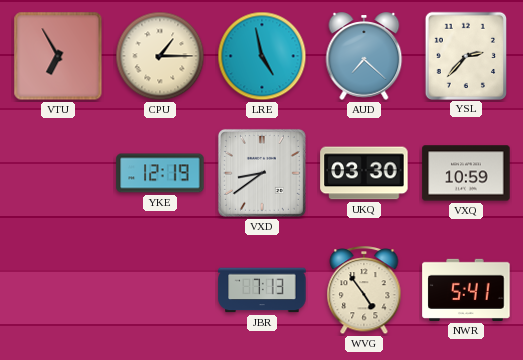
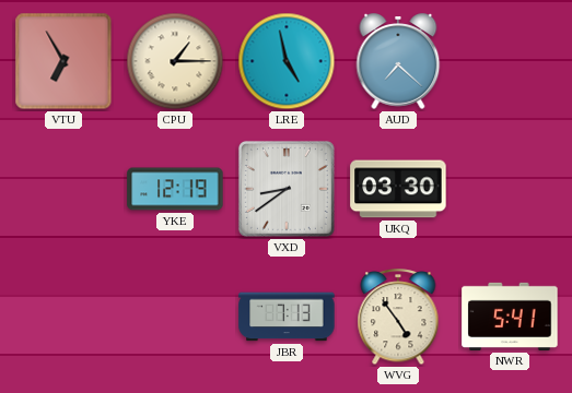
YSL: 2:37 -> none
VXQ: 10:59 -> none
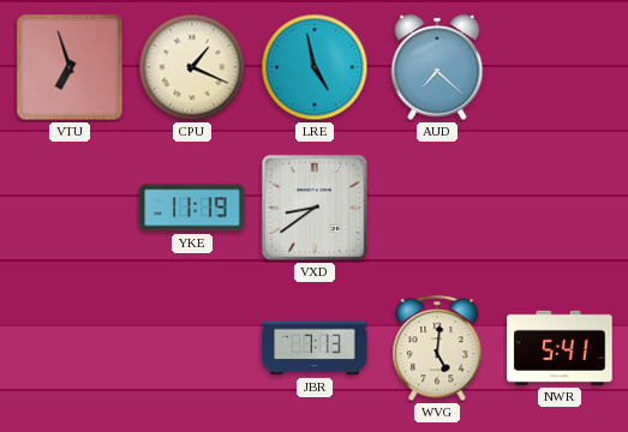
VTU: 6:55 -> 6:57
CPU: 1:15 -> 1:19
YKE: 12:19 -> 11:19
UKQ: 03:30 -> none
WVG: 4:54 -> 5:01
